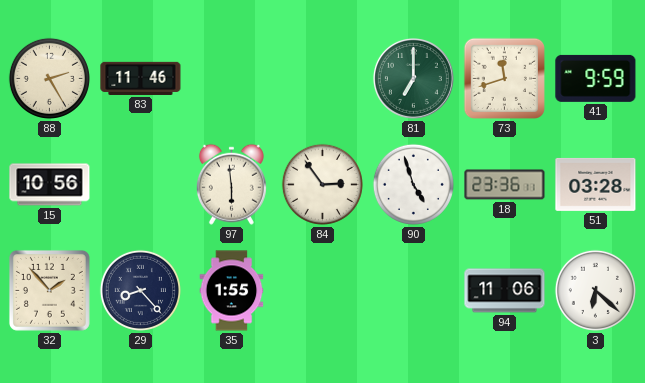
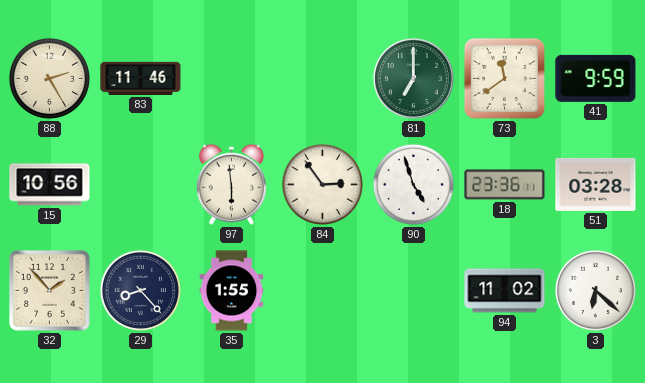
73: 11:42 -> 11:39
94: 11:06 -> 11:02
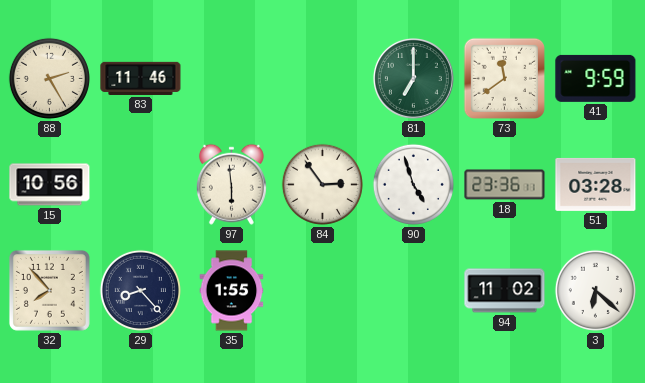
32: 1:53 -> 7:53
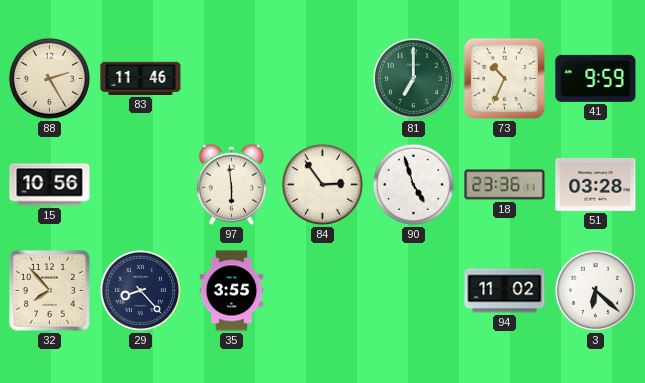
73: 11:39 -> 10:34
35: 1:55 -> 3:55
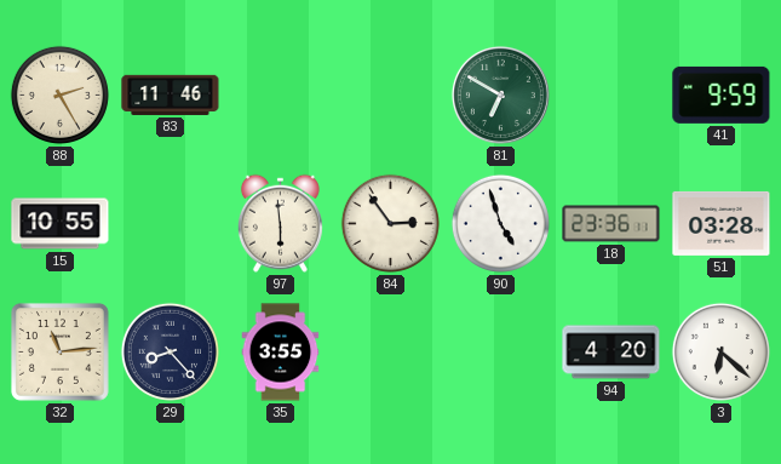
81: 7:00 -> 6:50
73: 10:34 -> none
15: 10:56 -> 10:55
32: 7:53 -> 11:14
94: 11:02 -> 4:20
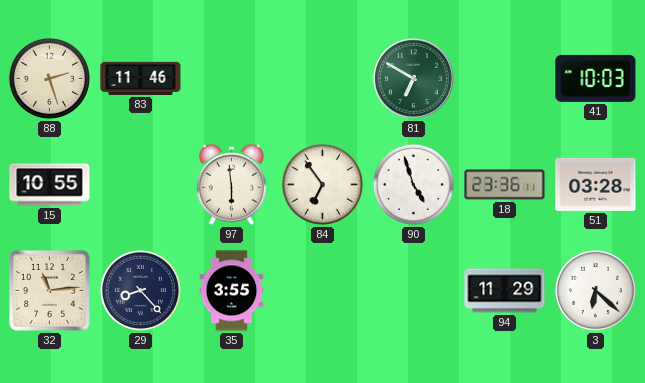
88: 2:25 -> 2:27
41: 9:59 -> 10:03
84: 2:54 -> 6:54
94: 4:20 -> 11:29
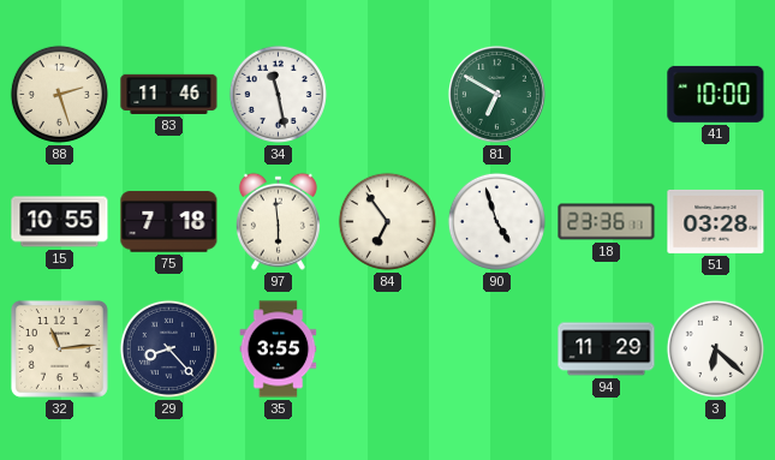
34: none -> 11:28
41: 10:03 -> 10:00
75: none -> 7:18
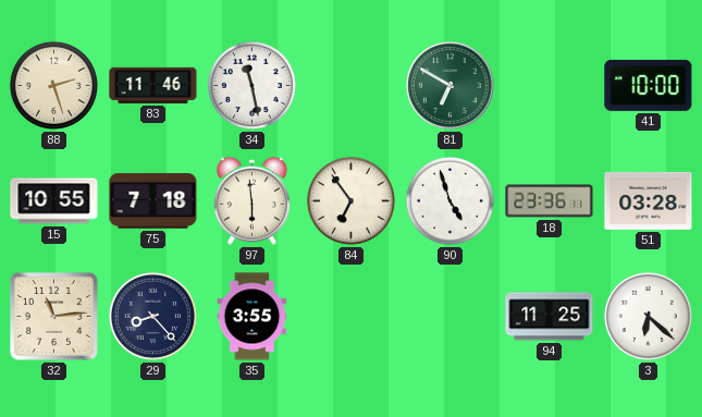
94: 11:29 -> 11:25
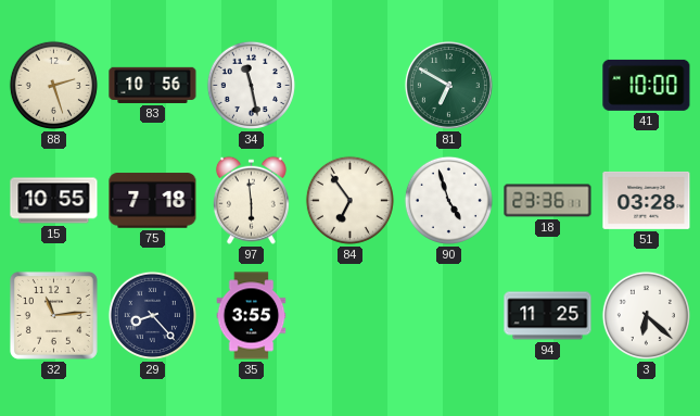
83: 11:46 -> 10:56
